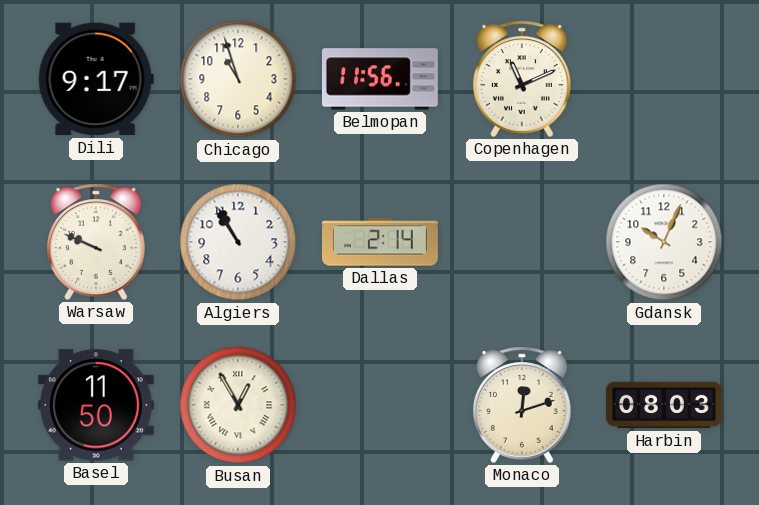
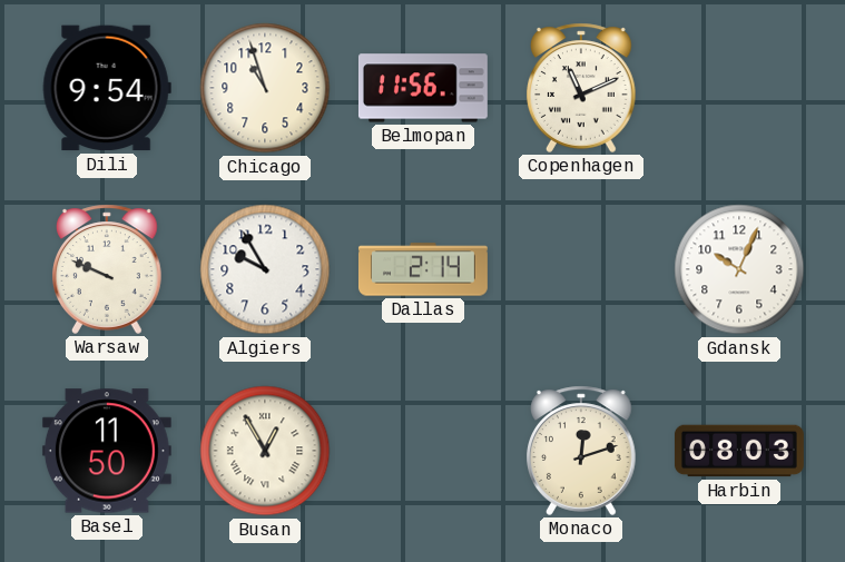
Dili: 9:17 -> 9:54
Algiers: 10:55 -> 9:55
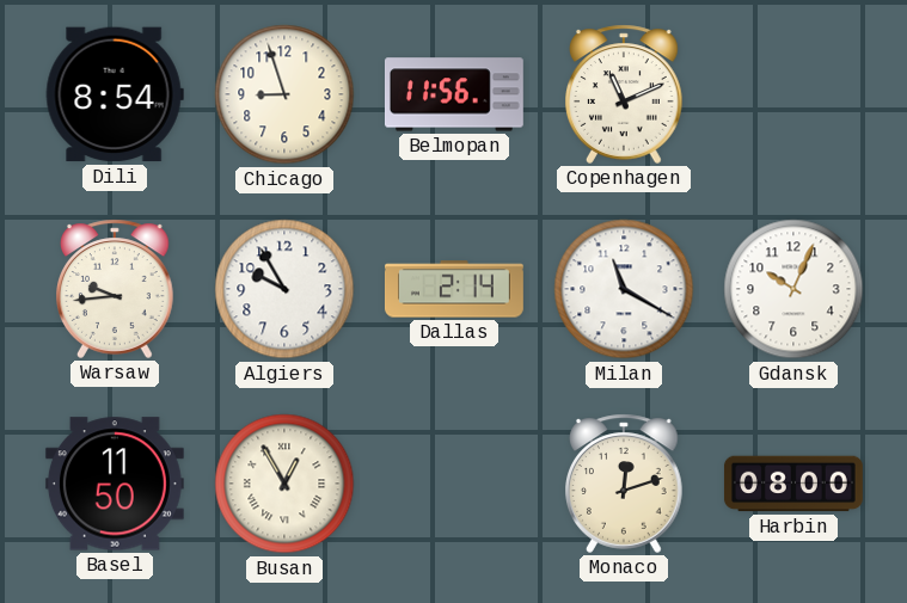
Dili: 9:54 -> 8:54
Chicago: 10:57 -> 8:57
Warsaw: 9:49 -> 9:44
Milan: none -> 11:20
Harbin: 08:03 -> 08:00
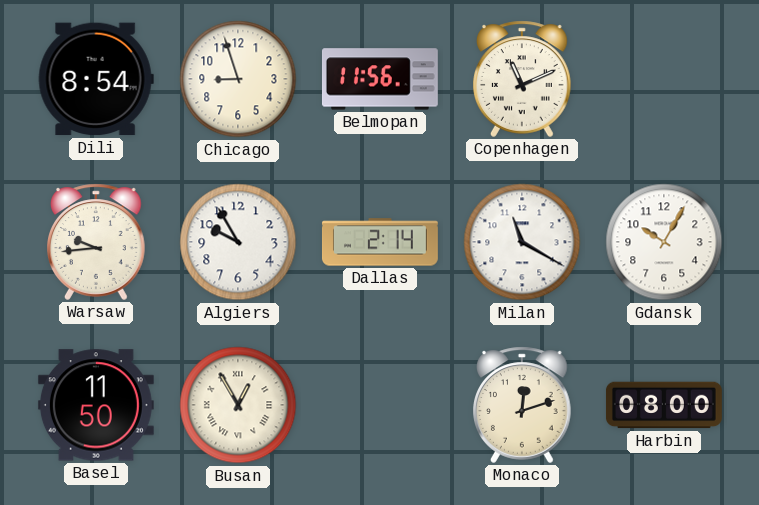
Gdansk: 10:04 -> 10:05
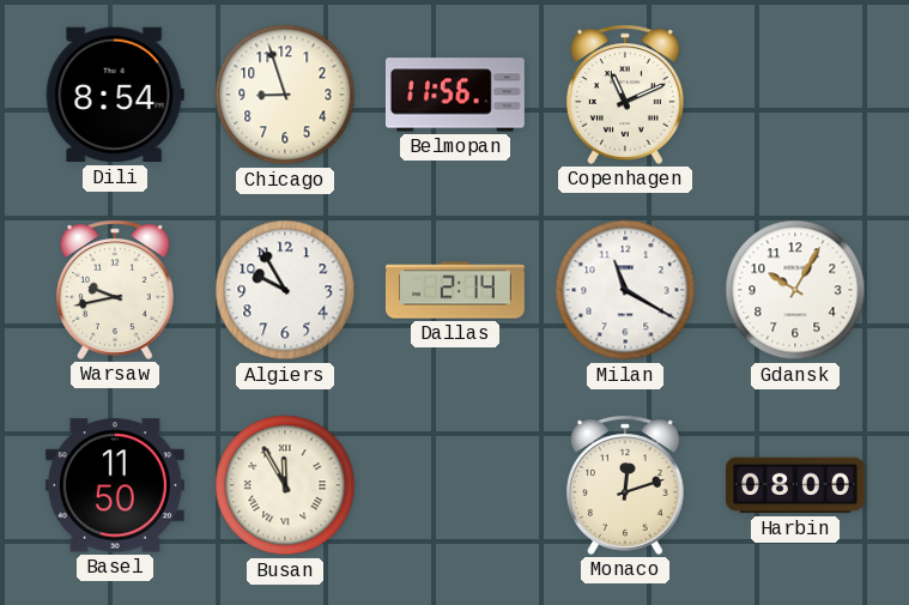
Warsaw: 9:44 -> 9:43
Busan: 12:55 -> 11:55
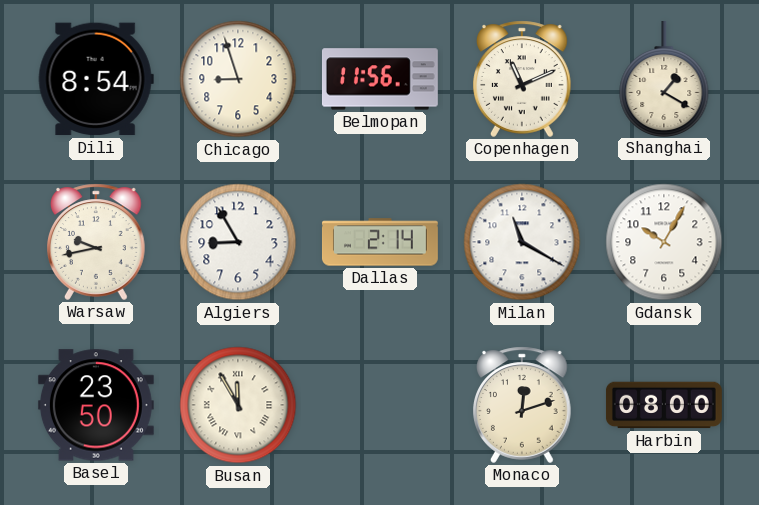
Shanghai: none -> 1:20
Algiers: 9:55 -> 8:55
Basel: 11:50 -> 23:50
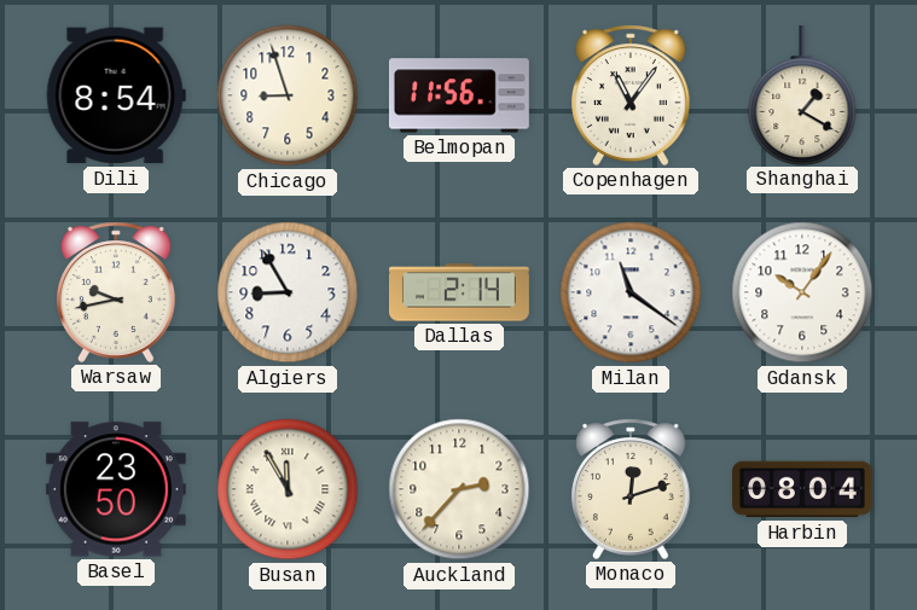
Copenhagen: 11:11 -> 11:06
Milan: 11:20 -> 11:21
Gdansk: 10:05 -> 10:06
Auckland: none -> 2:37
Harbin: 08:00 -> 08:04
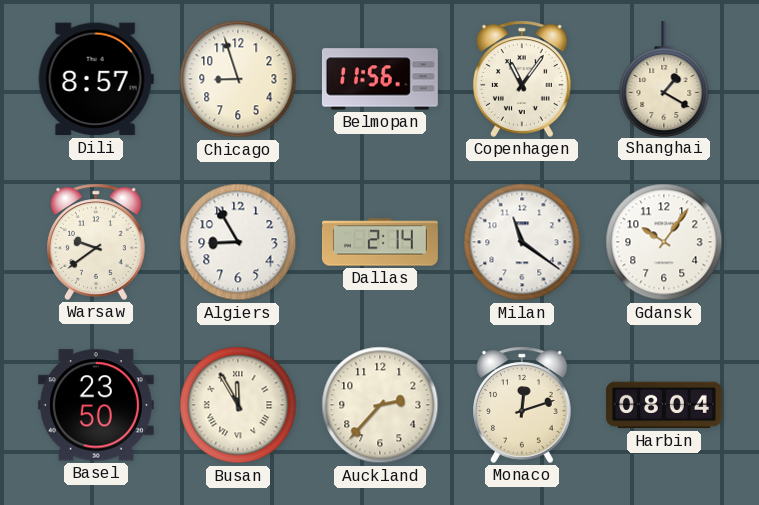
Dili: 8:54 -> 8:57
Warsaw: 9:43 -> 9:39
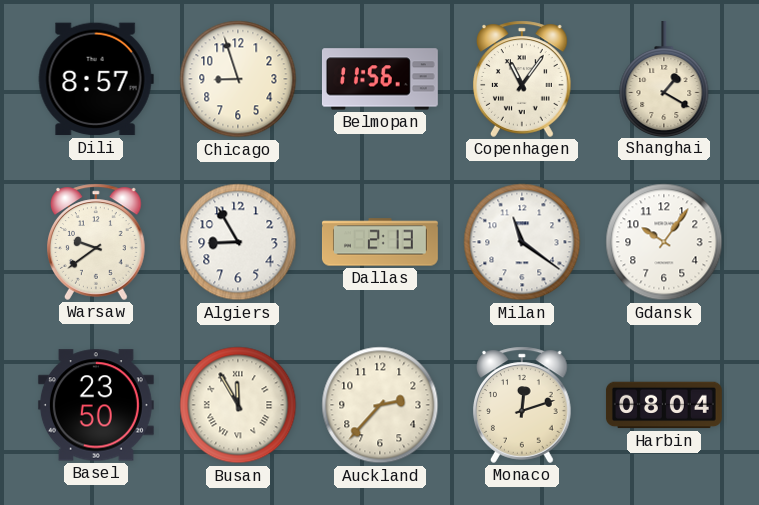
Dallas: 2:14 -> 2:13
